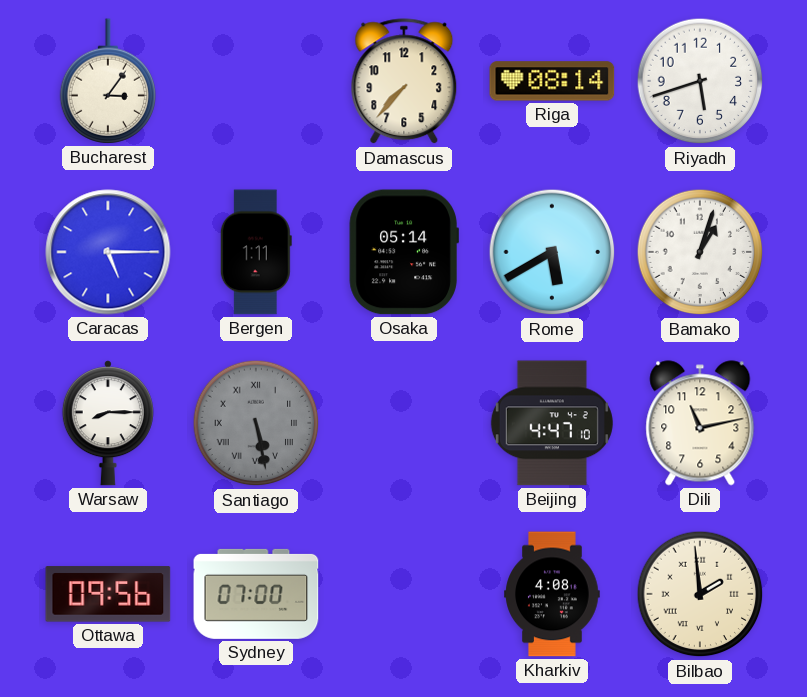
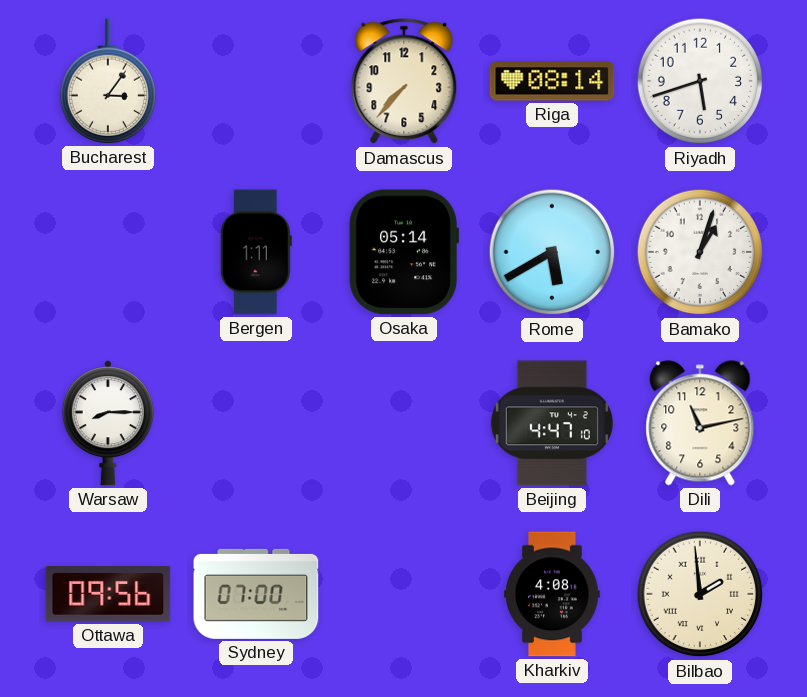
Caracas: 5:15 -> none
Santiago: 5:28 -> none
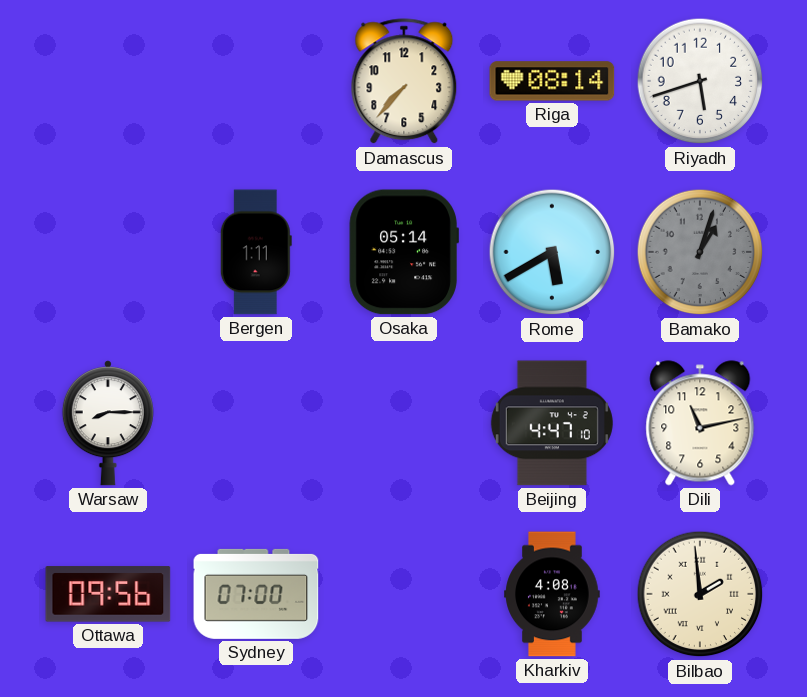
Bucharest: 3:06 -> none
Bamako dial: white -> grey
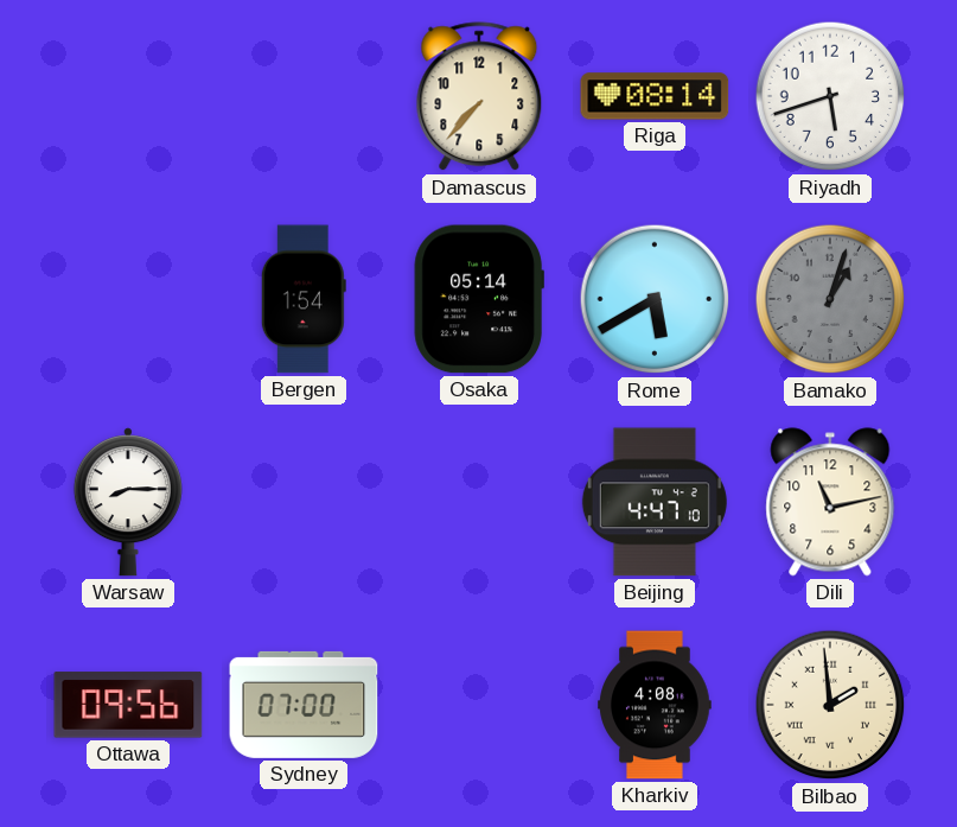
Bergen: 1:11 -> 1:54
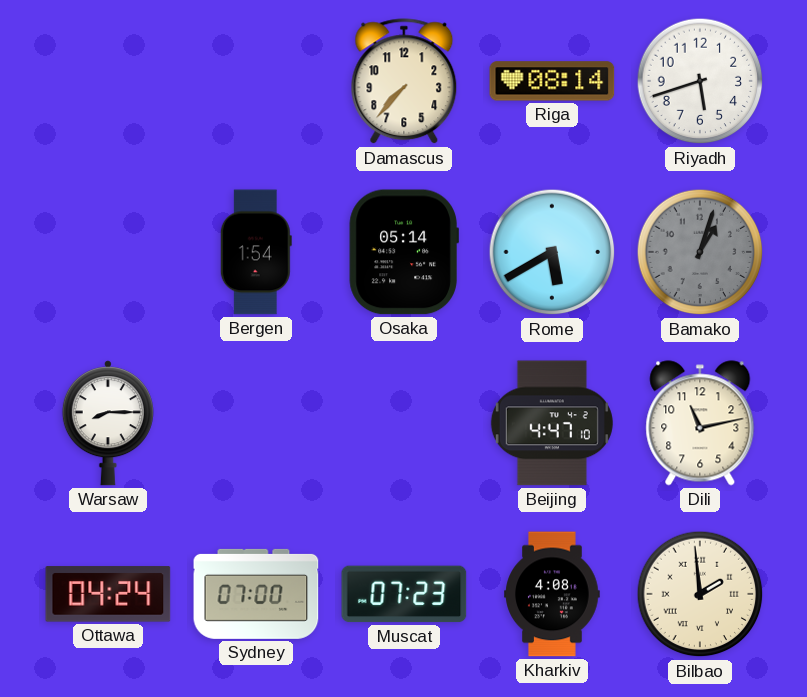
Ottawa: 09:56 -> 04:24
Muscat: none -> 07:23
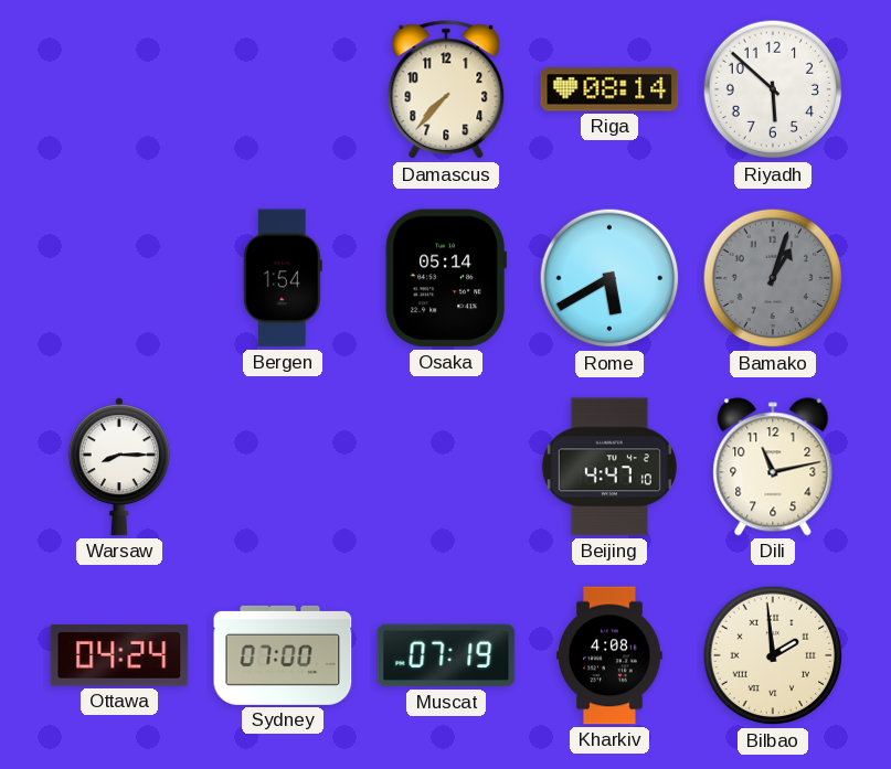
Riyadh: 5:42 -> 5:52
Muscat: 07:23 -> 07:19
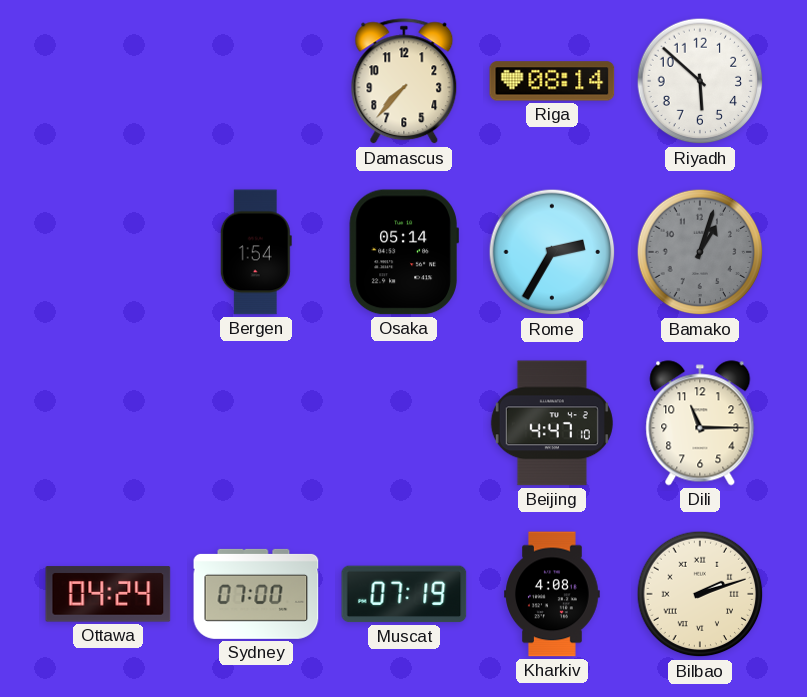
Rome: 5:40 -> 2:35
Warsaw: 8:15 -> none
Dili: 11:13 -> 11:15
Bilbao: 1:59 -> 2:12
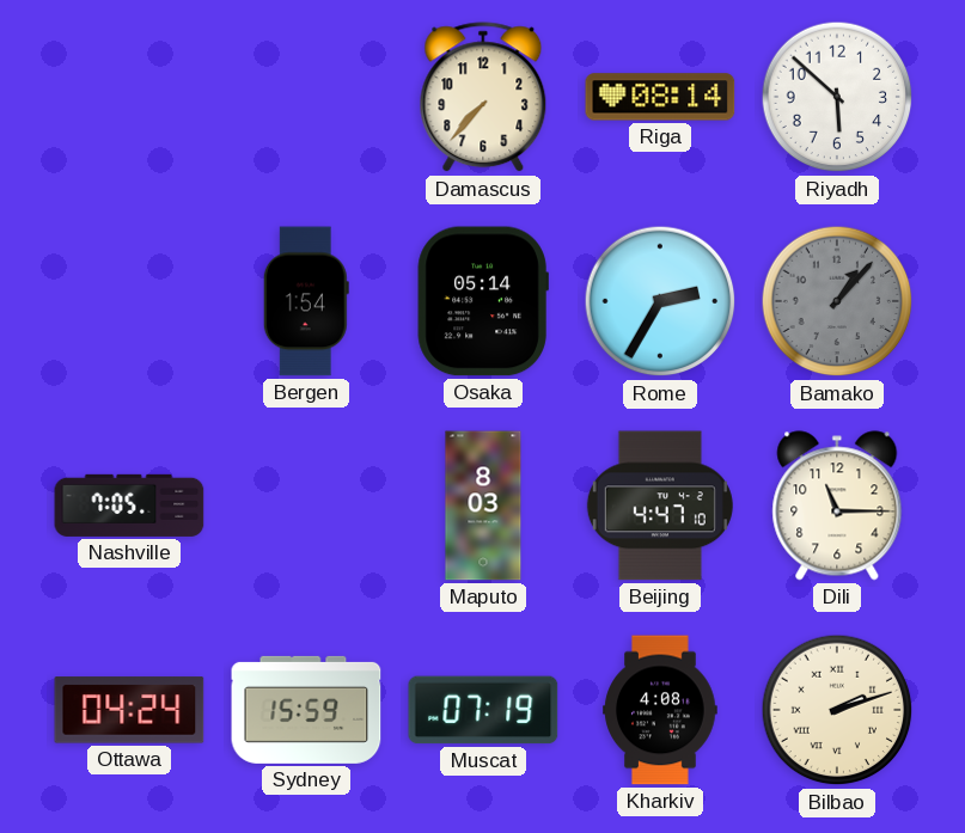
Bamako: 1:03 -> 1:07
Nashville: none -> 7:05
Maputo: none -> 8:03
Sydney: 07:00 -> 15:59
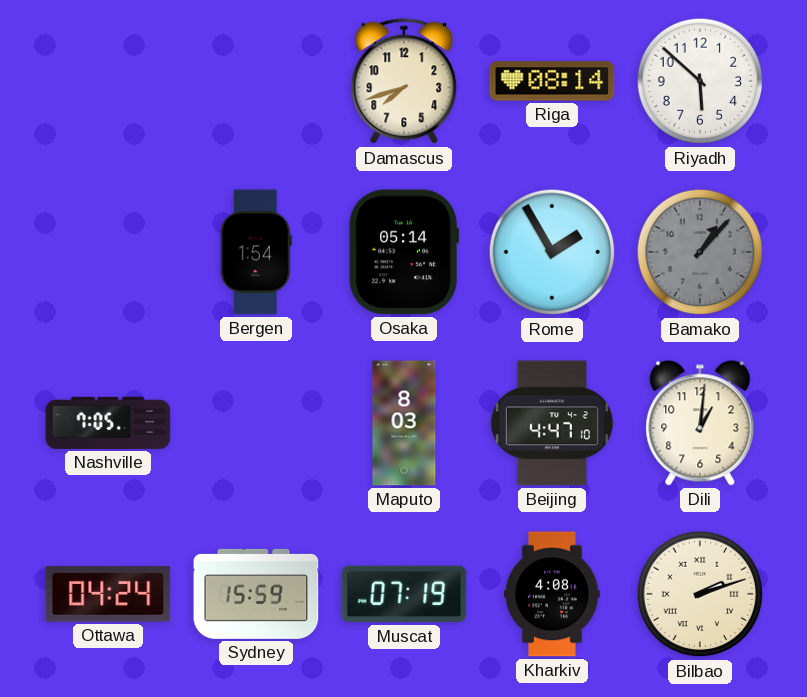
Damascus: 7:37 -> 7:42
Rome: 2:35 -> 1:55
Dili: 11:15 -> 1:01
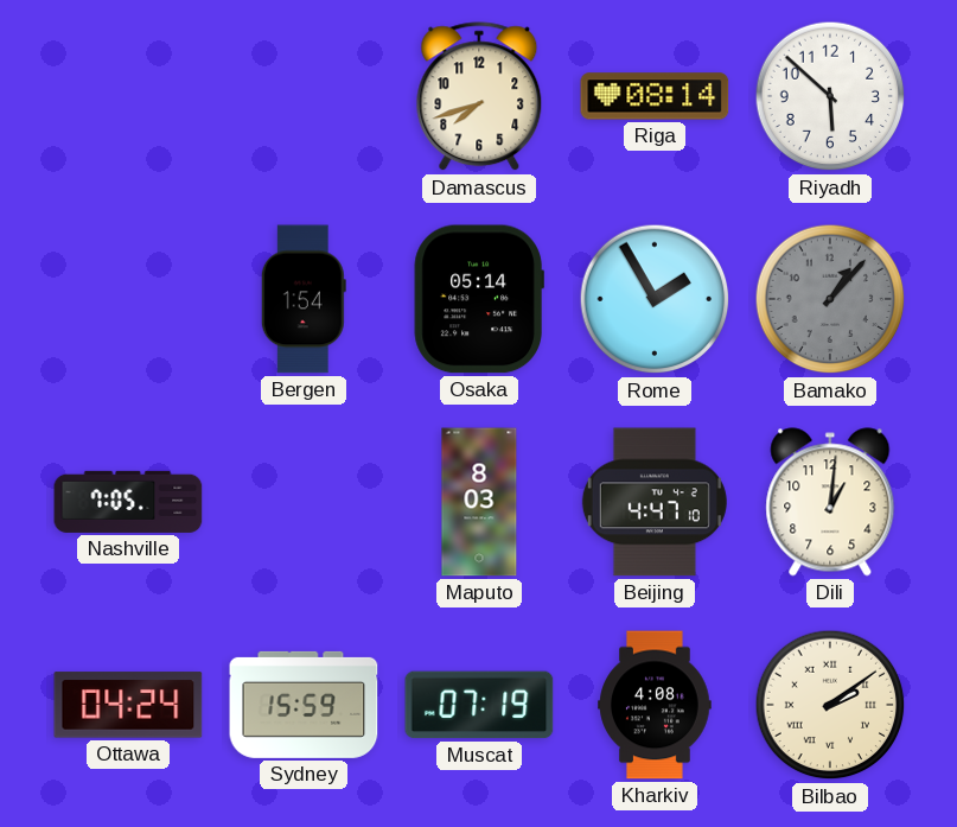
Bilbao: 2:12 -> 2:09
